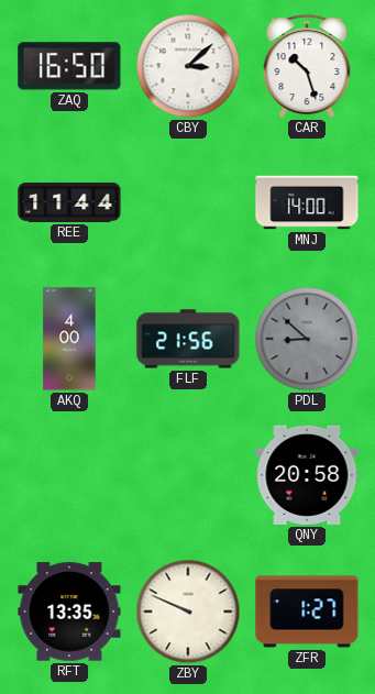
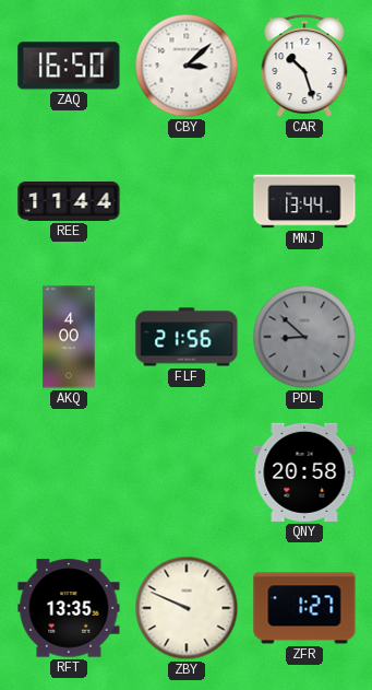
MNJ: 14:00 -> 13:44
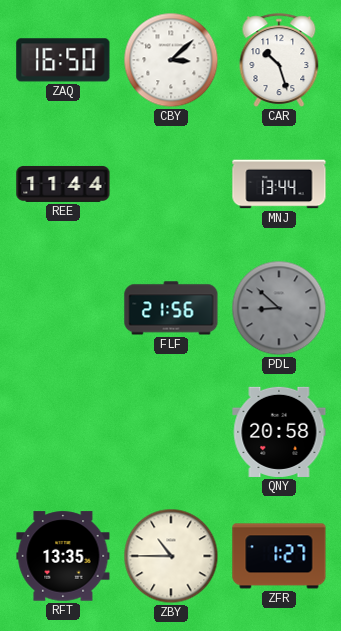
AKQ: 4:00 -> none
ZBY: 9:49 -> 10:45
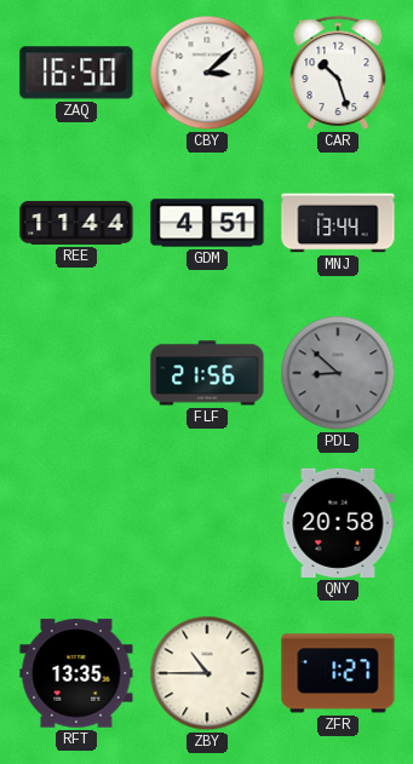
GDM: none -> 4:51
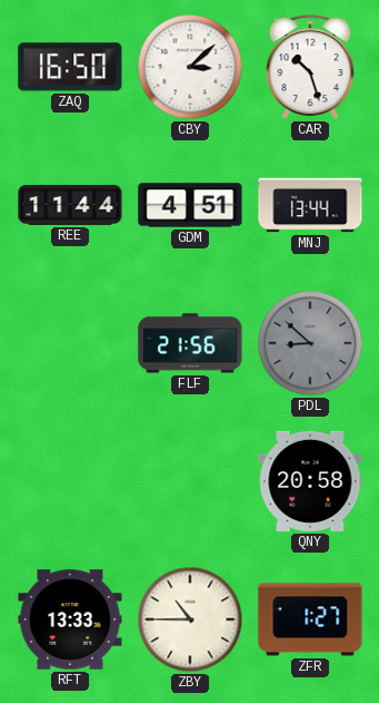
RFT: 13:35 -> 13:33
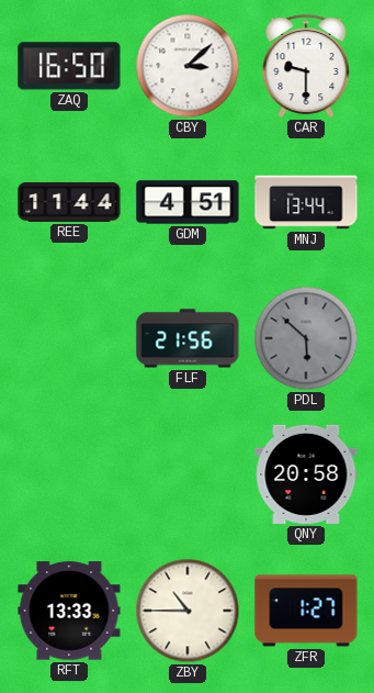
CAR: 10:27 -> 9:30
PDL: 8:52 -> 5:52
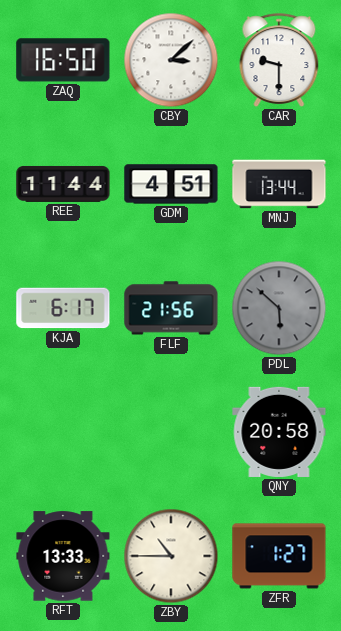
KJA: none -> 6:17
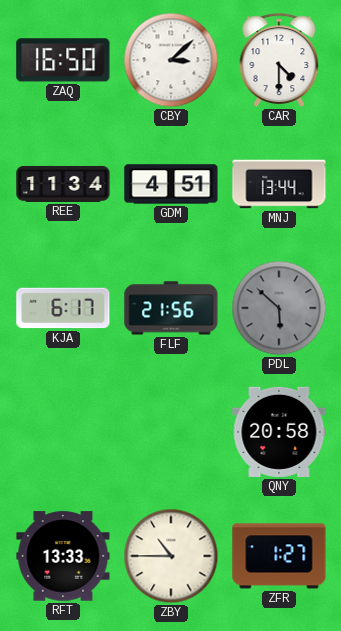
CAR: 9:30 -> 4:30
REE: 11:44 -> 11:34
